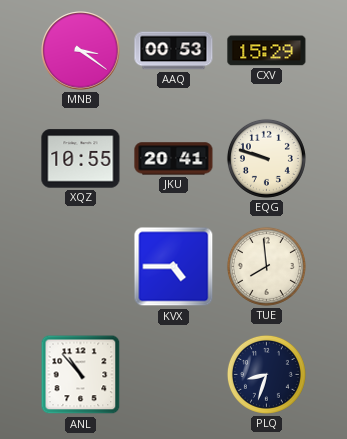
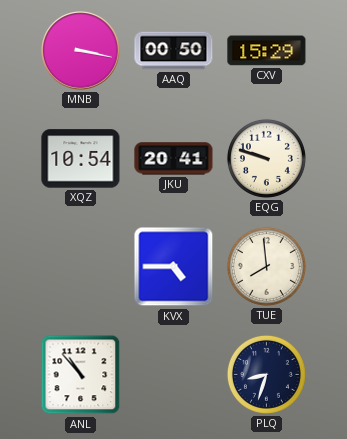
MNB: 3:21 -> 3:17
AAQ: 00:53 -> 00:50
XQZ: 10:55 -> 10:54
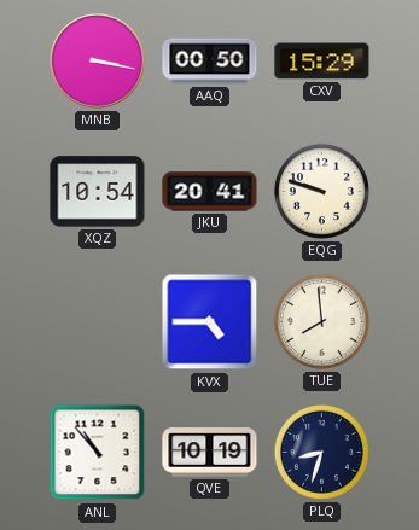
QVE: none -> 10:19
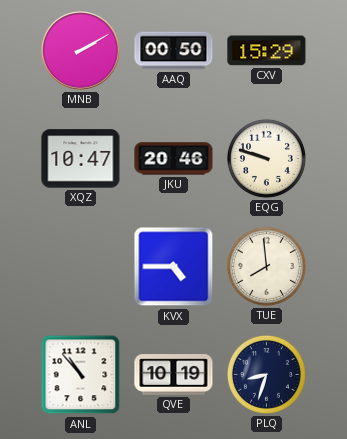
MNB: 3:17 -> 2:10
XQZ: 10:54 -> 10:47
JKU: 20:41 -> 20:46
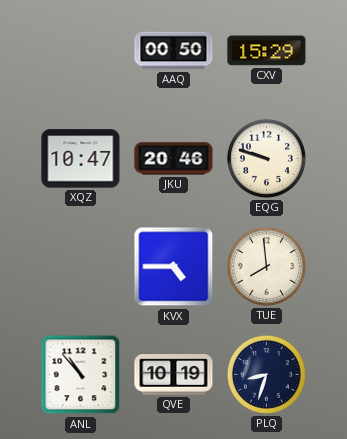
MNB: 2:10 -> none
